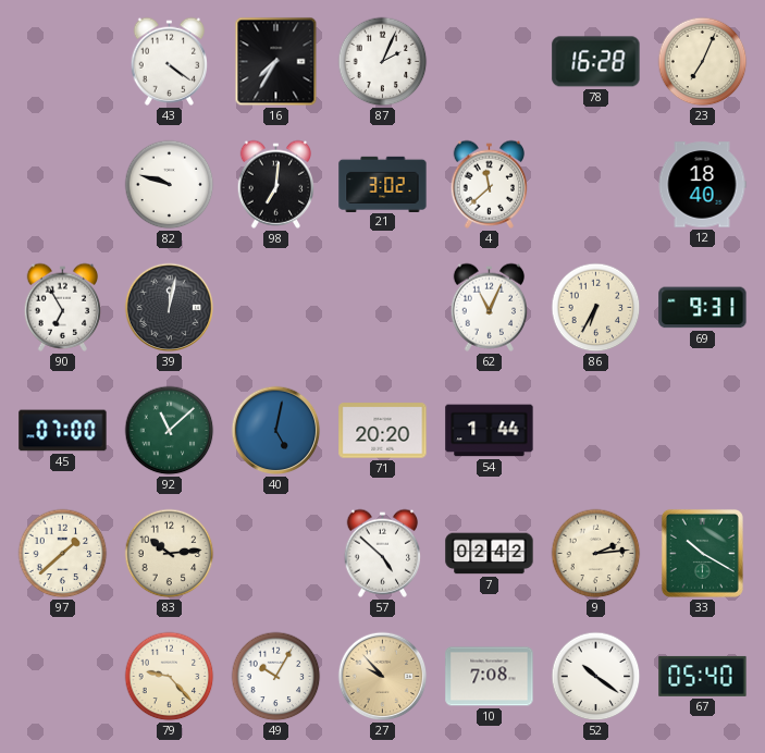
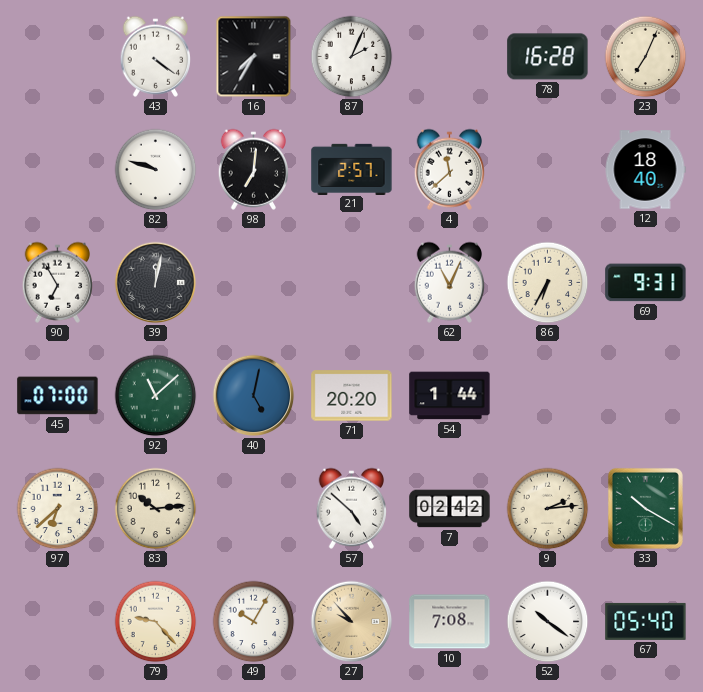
21: 3:02 -> 2:57
97: 1:38 -> 6:38
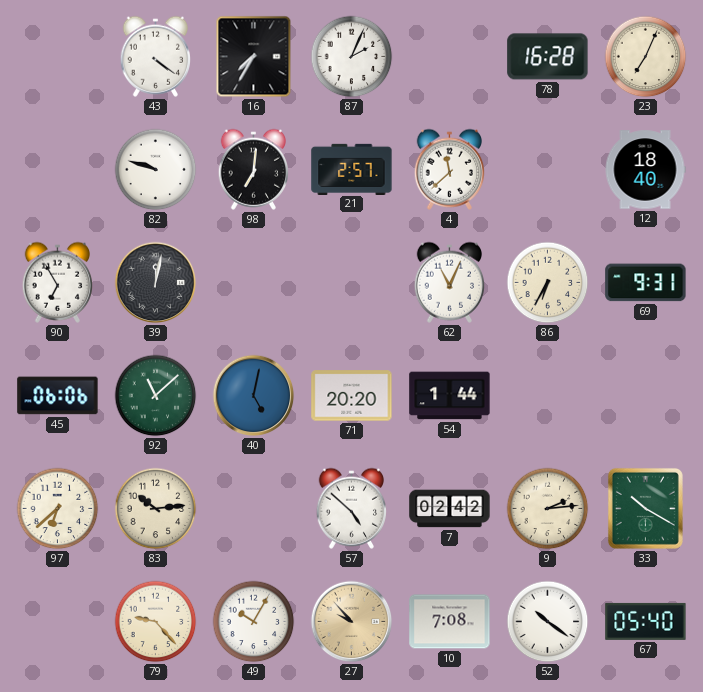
45: 07:00 -> 06:06
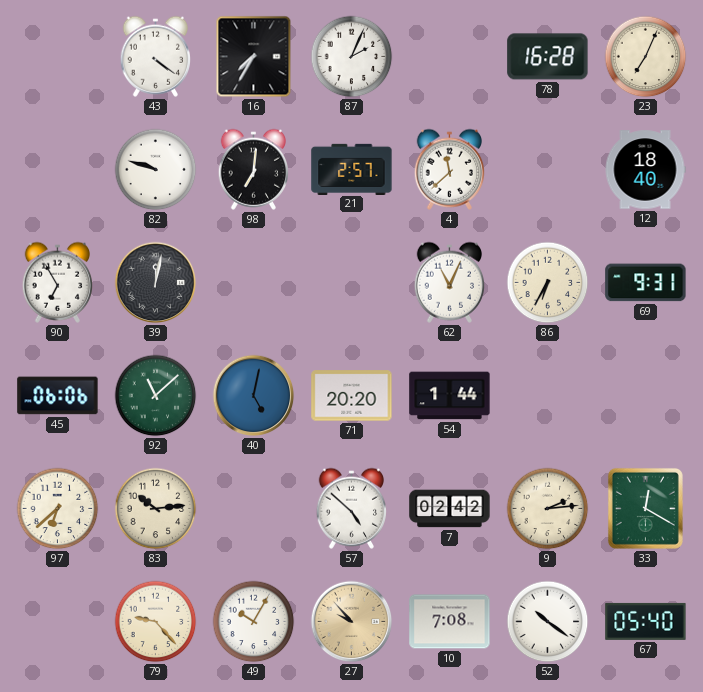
33: 10:20 -> 12:20
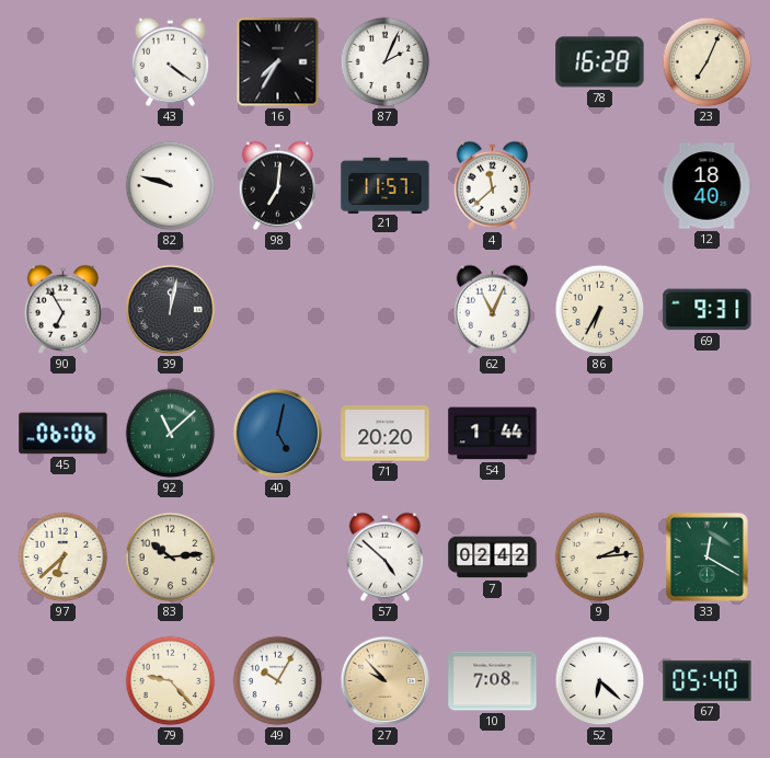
21: 2:57 -> 11:57
52: 10:21 -> 6:22
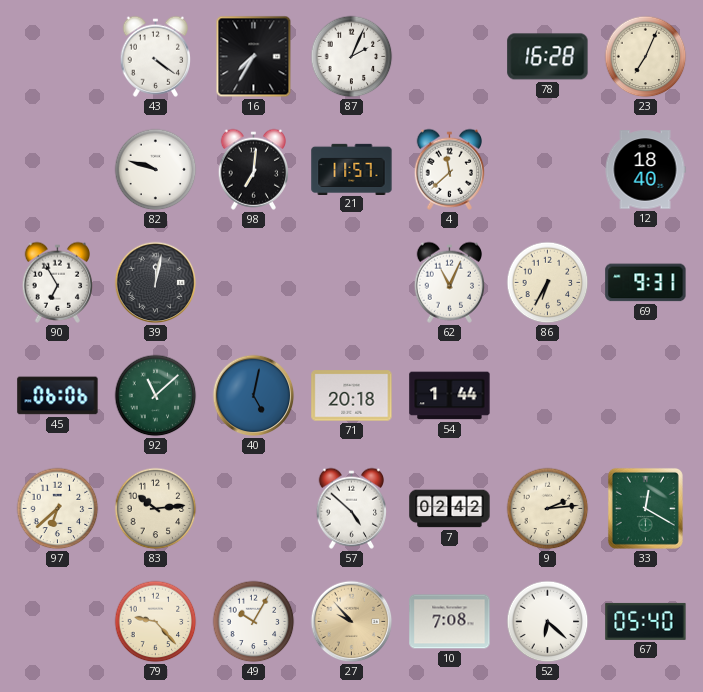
71: 20:20 -> 20:18
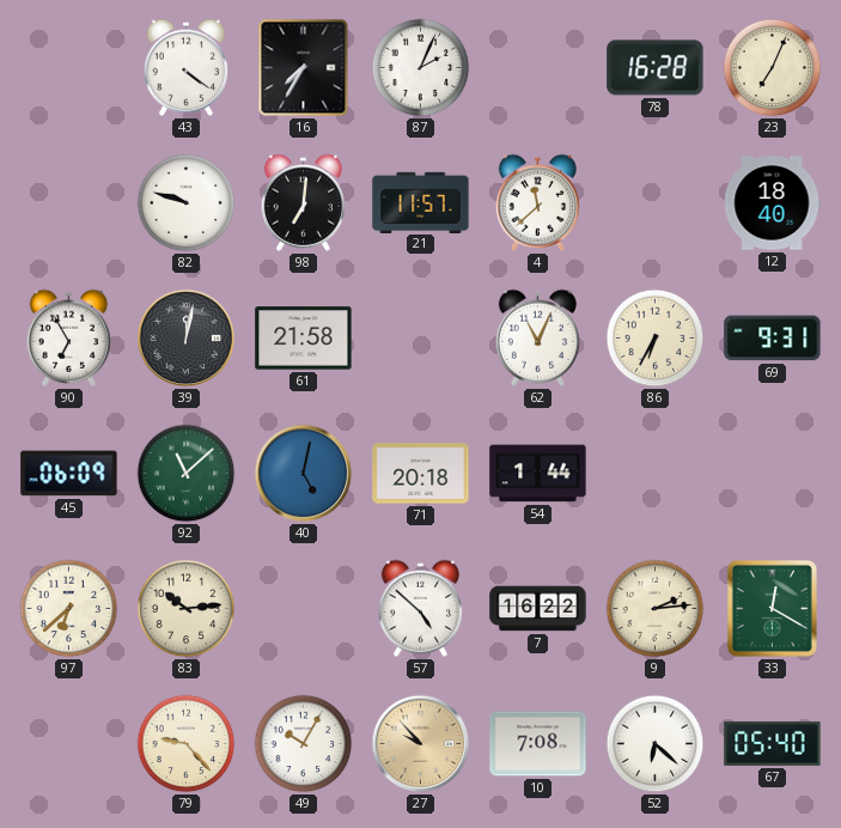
61: none -> 21:58
45: 06:06 -> 06:09
7: 02:42 -> 16:22
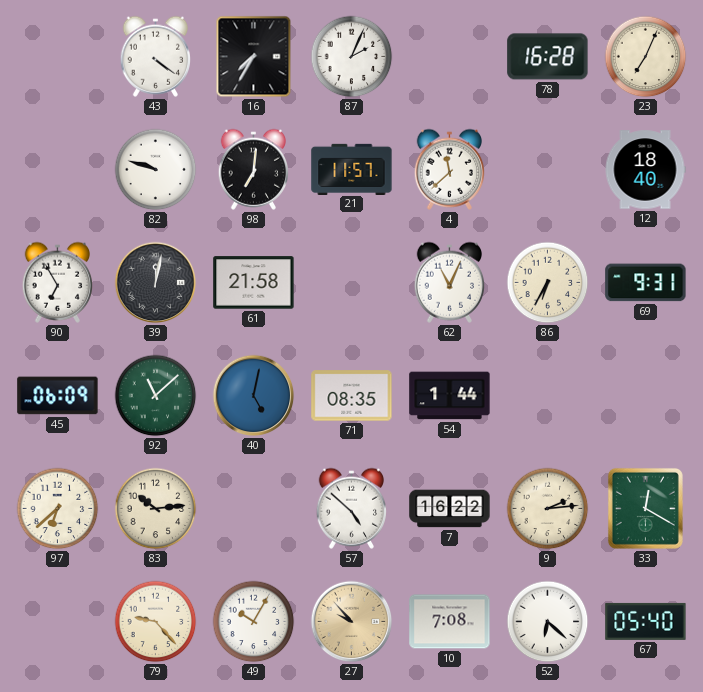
71: 20:18 -> 08:35
